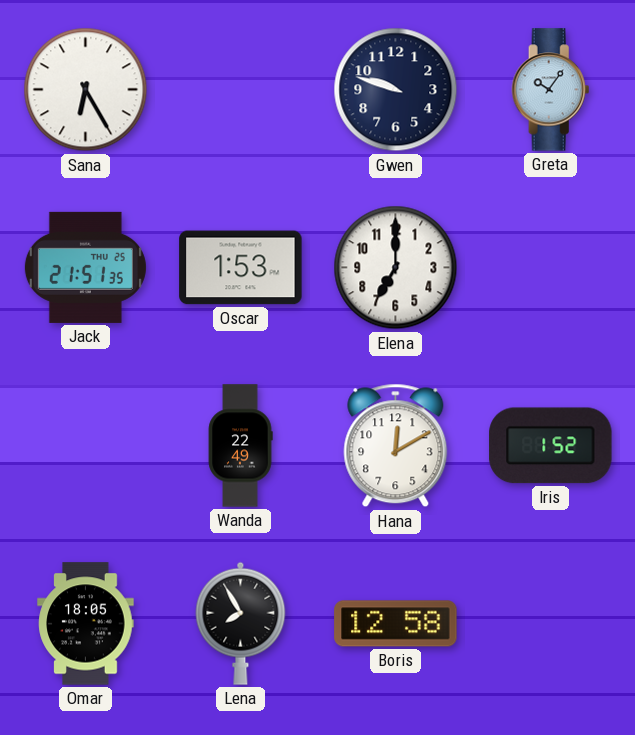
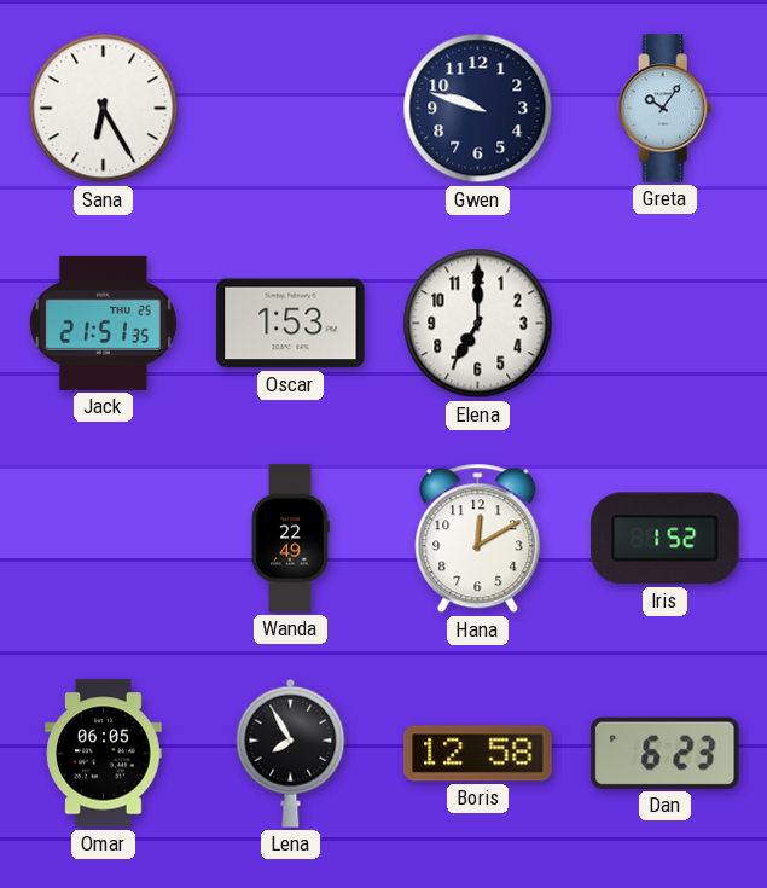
Omar: 18:05 -> 06:05
Dan: none -> 6:23
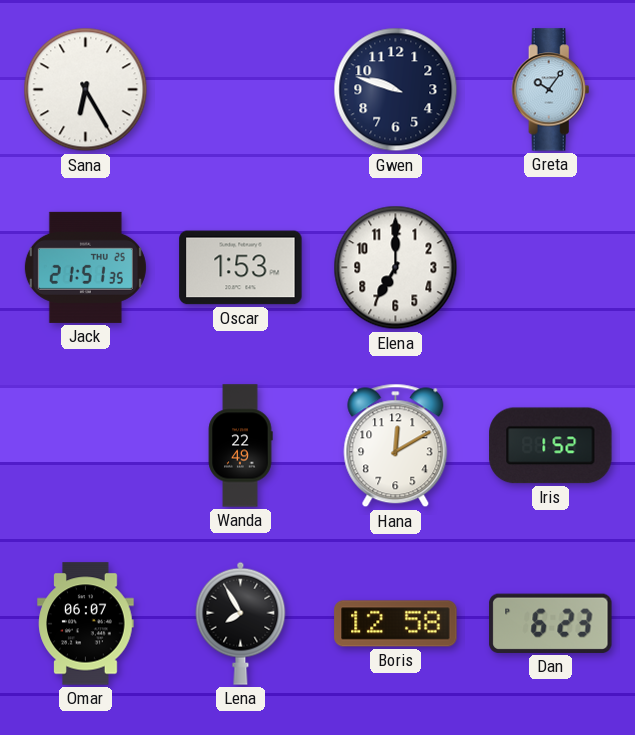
Omar: 06:05 -> 06:07
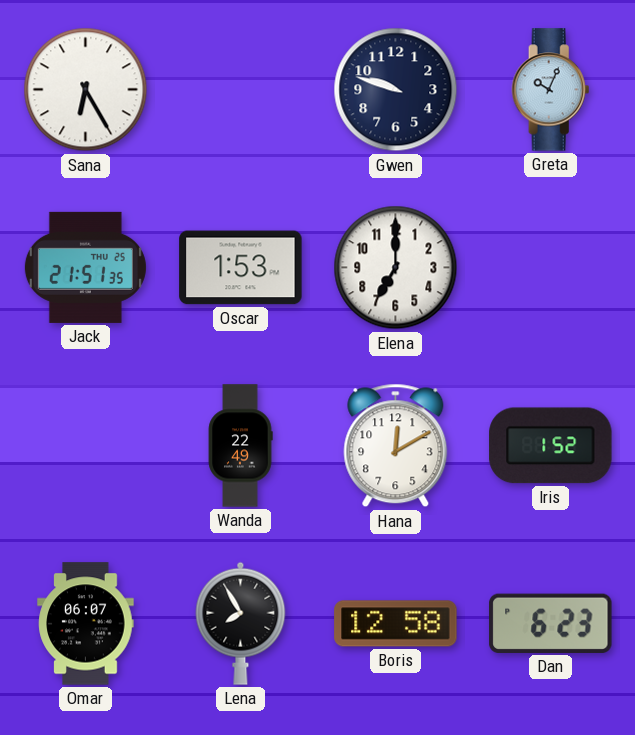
Greta: 10:06 -> 10:04
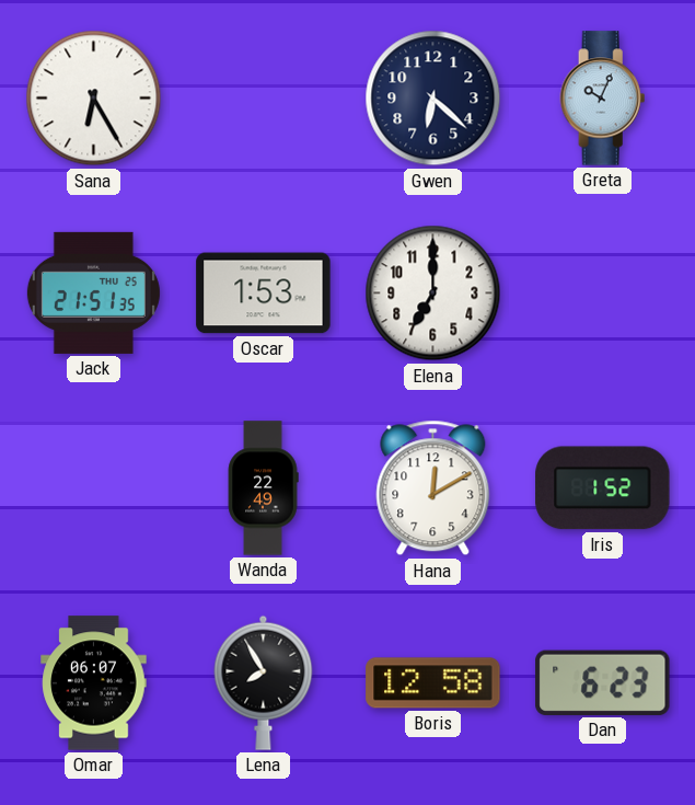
Gwen: 9:48 -> 6:22
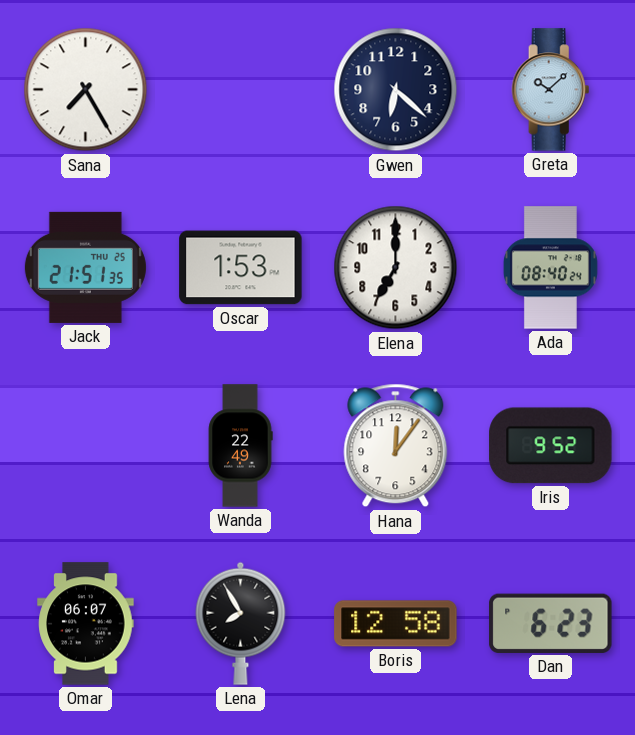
Sana: 6:25 -> 7:25
Greta: 10:04 -> 10:08
Ada: none -> 08:40
Hana: 12:10 -> 12:06
Iris: 1:52 -> 9:52
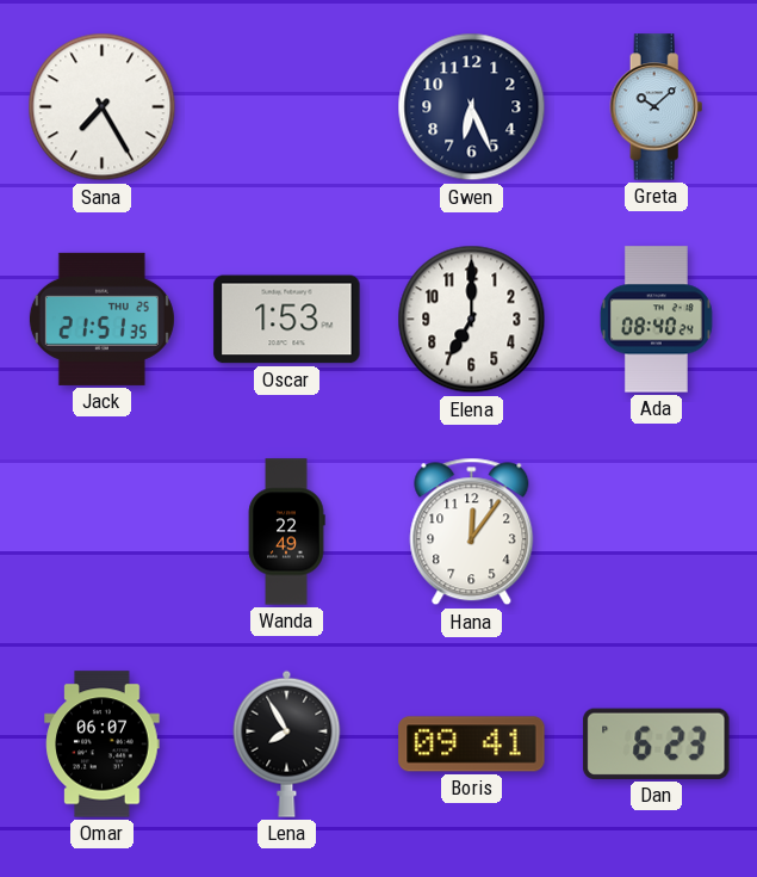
Gwen: 6:22 -> 6:26
Iris: 9:52 -> none
Boris: 12:58 -> 09:41
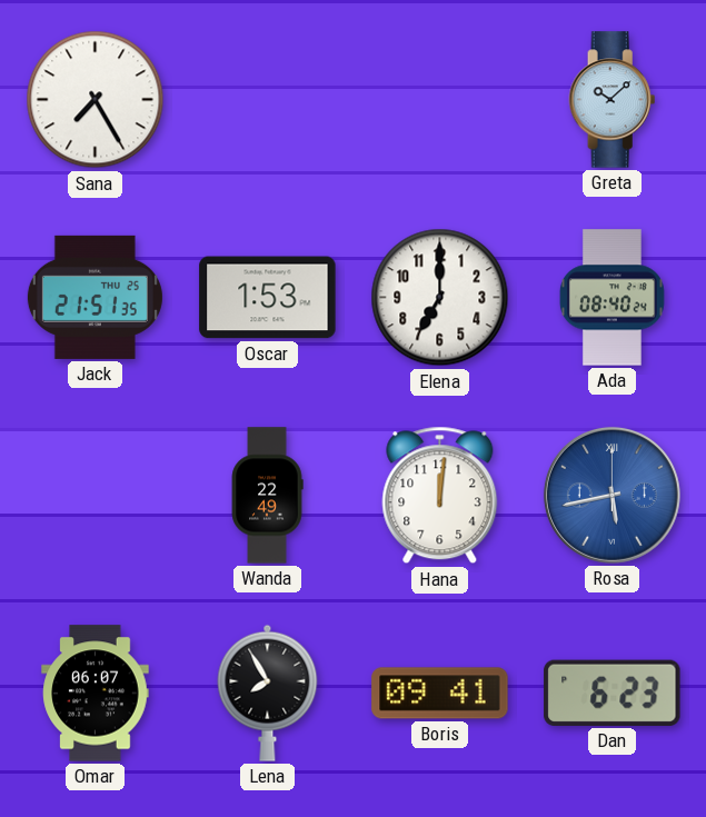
Gwen: 6:26 -> none
Hana: 12:06 -> 12:01
Rosa: none -> 5:43
